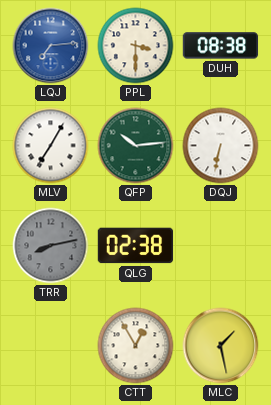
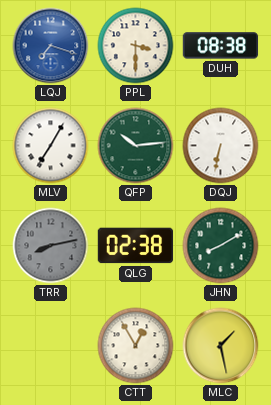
LQJ: 7:14 -> 7:18
JHN: none -> 8:10
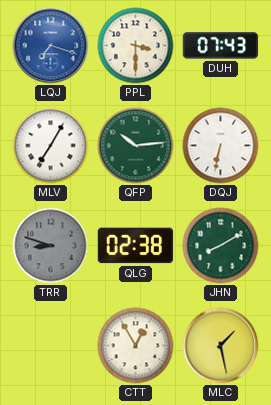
DUH: 08:38 -> 07:43
TRR: 8:13 -> 8:48
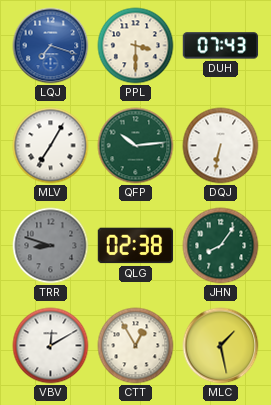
JHN: 8:10 -> 8:06
VBV: none -> 12:10
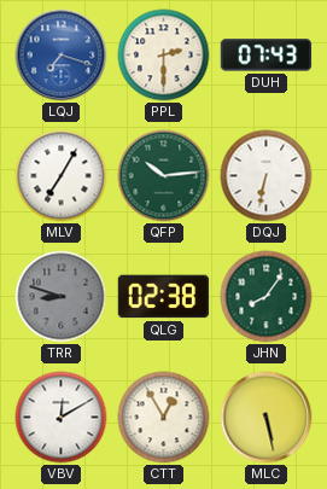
PPL: 3:30 -> 2:30
MLC: 1:28 -> 5:28
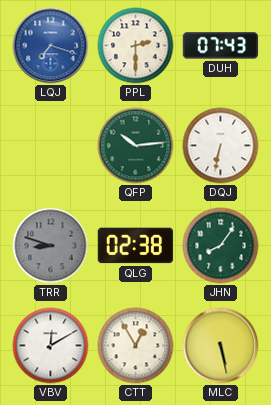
MLV: 7:05 -> none
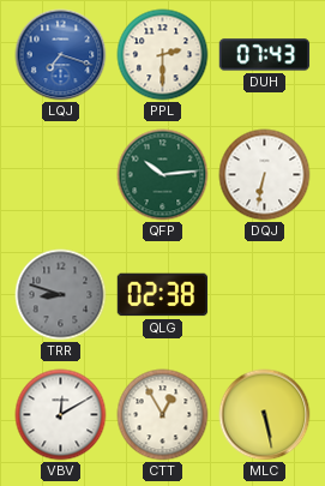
JHN: 8:06 -> none
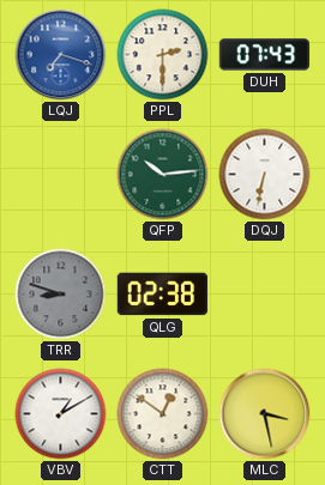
VBV: 12:10 -> 1:10
CTT: 12:55 -> 12:51
MLC: 5:28 -> 3:28
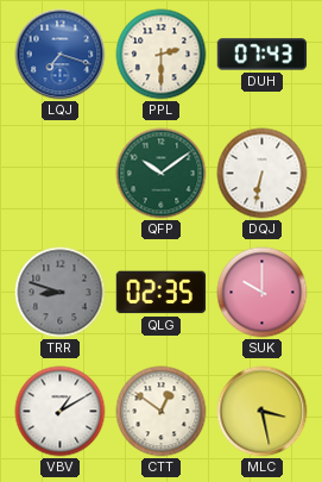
QFP: 10:14 -> 10:09
QLG: 02:38 -> 02:35
SUK: none -> 10:00
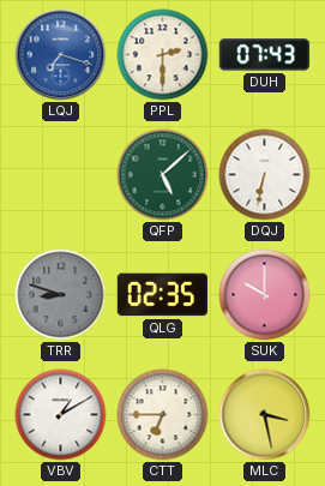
QFP: 10:09 -> 5:08
CTT: 12:51 -> 6:45
